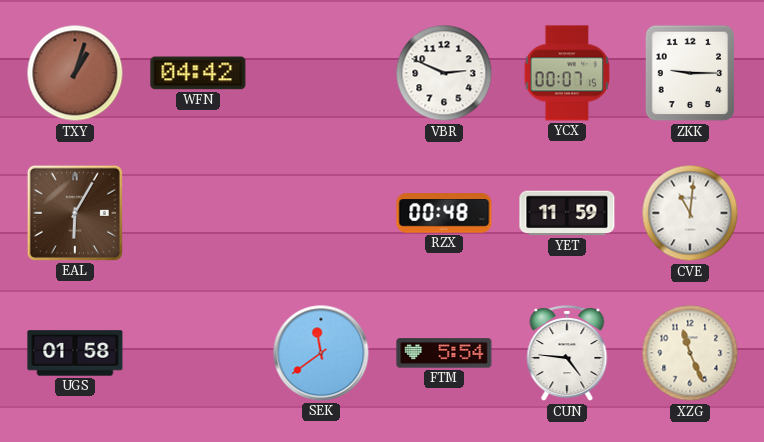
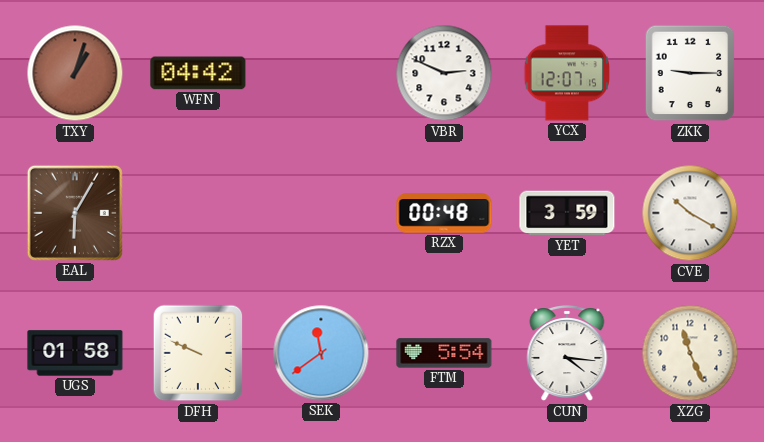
YCX: 00:07 -> 12:07
YET: 11:59 -> 3:59
CVE: 11:01 -> 10:20
DFH: none -> 9:49
CUN: 4:46 -> 4:16
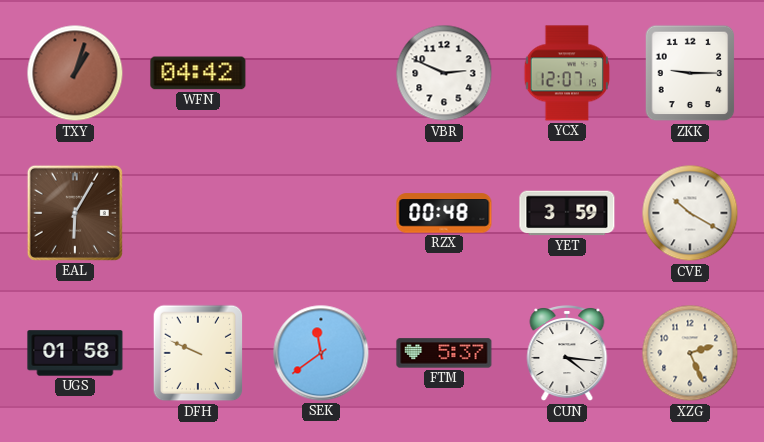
FTM: 5:54 -> 5:37
XZG: 11:26 -> 2:26
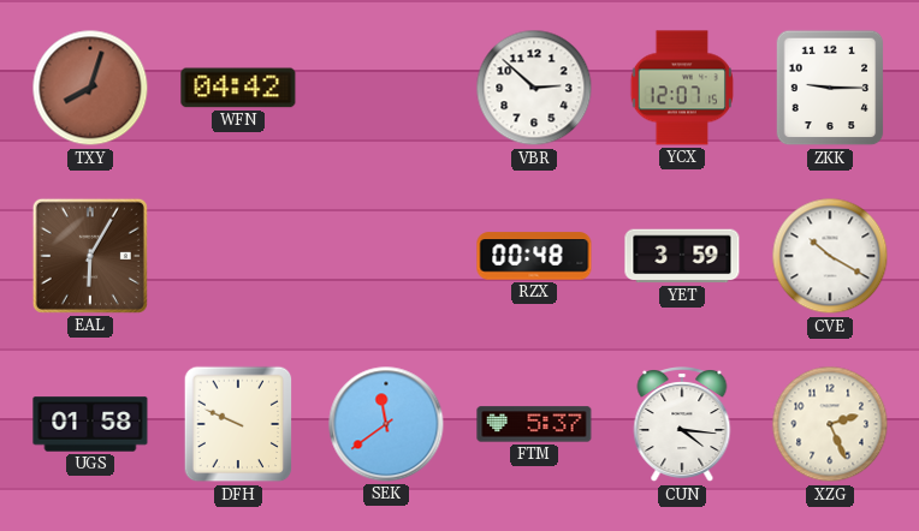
TXY: 1:03 -> 8:03
VBR: 2:49 -> 2:52
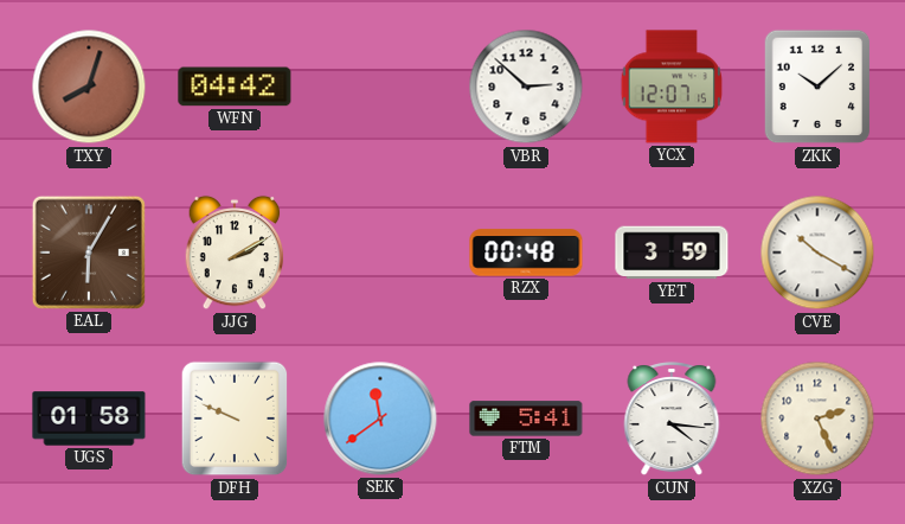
ZKK: 9:15 -> 10:08
JJG: none -> 2:10
FTM: 5:37 -> 5:41
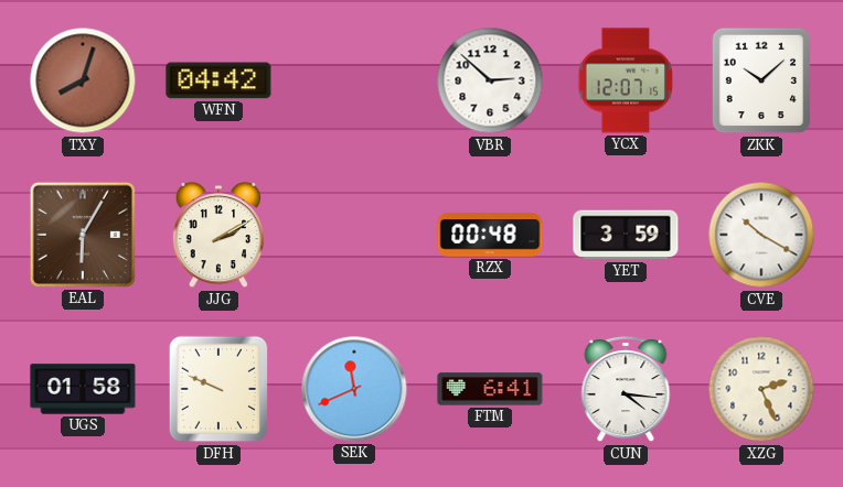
SEK: 11:39 -> 11:41
FTM: 5:41 -> 6:41
